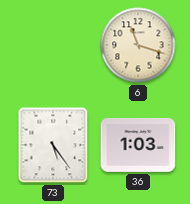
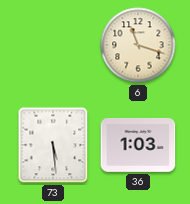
73: 5:24 -> 5:29
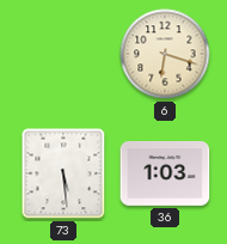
6: 11:18 -> 6:18
